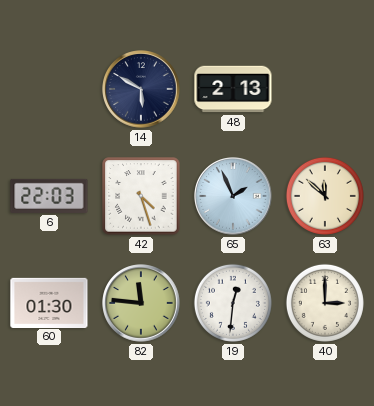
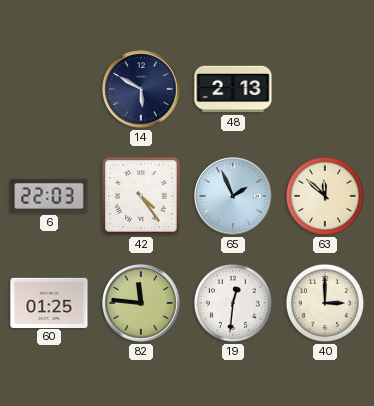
42: 4:27 -> 4:24
60: 01:30 -> 01:25
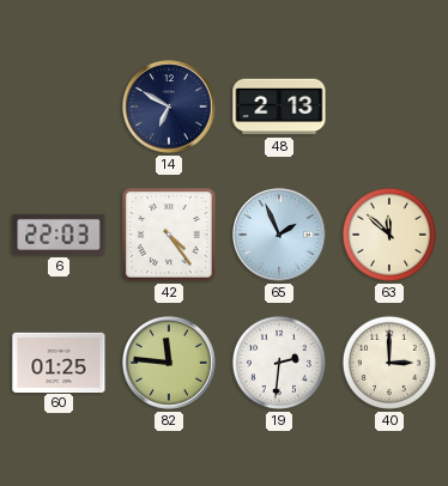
14: 5:50 -> 6:50
19: 12:31 -> 2:31
